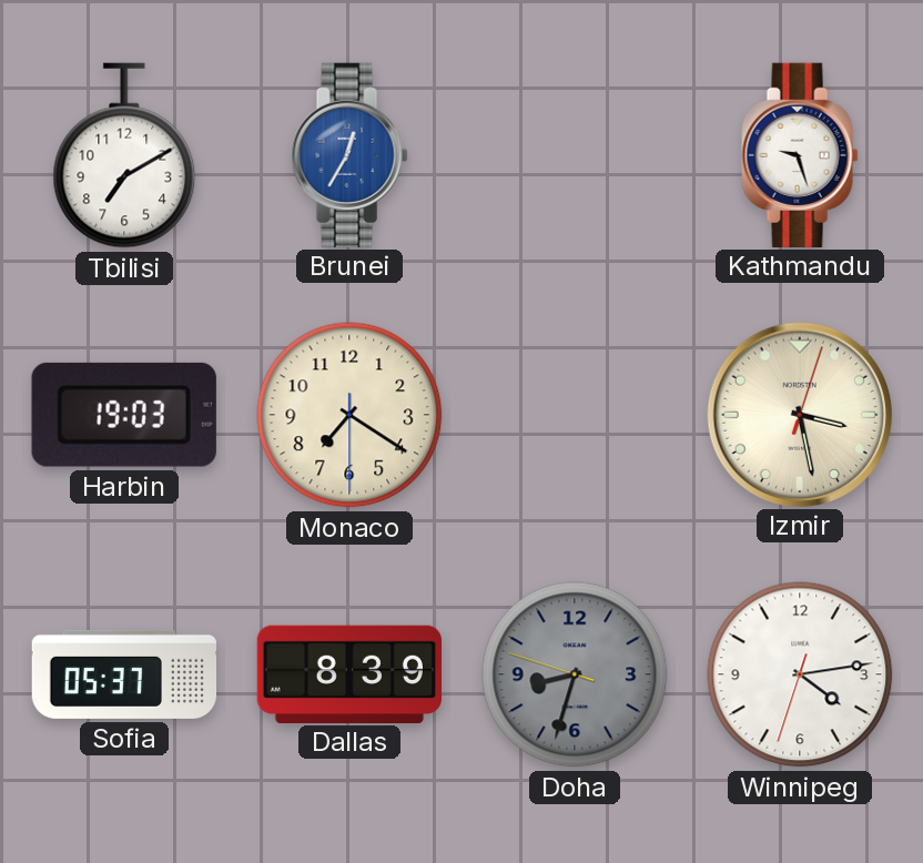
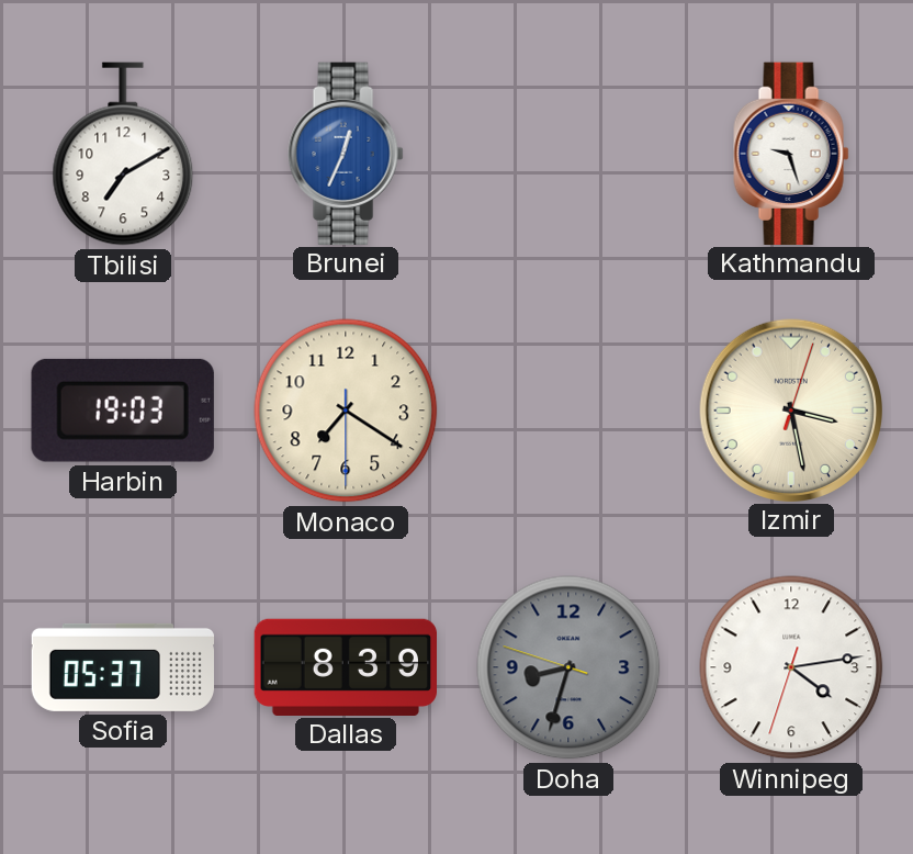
Brunei: 12:35 -> 12:34
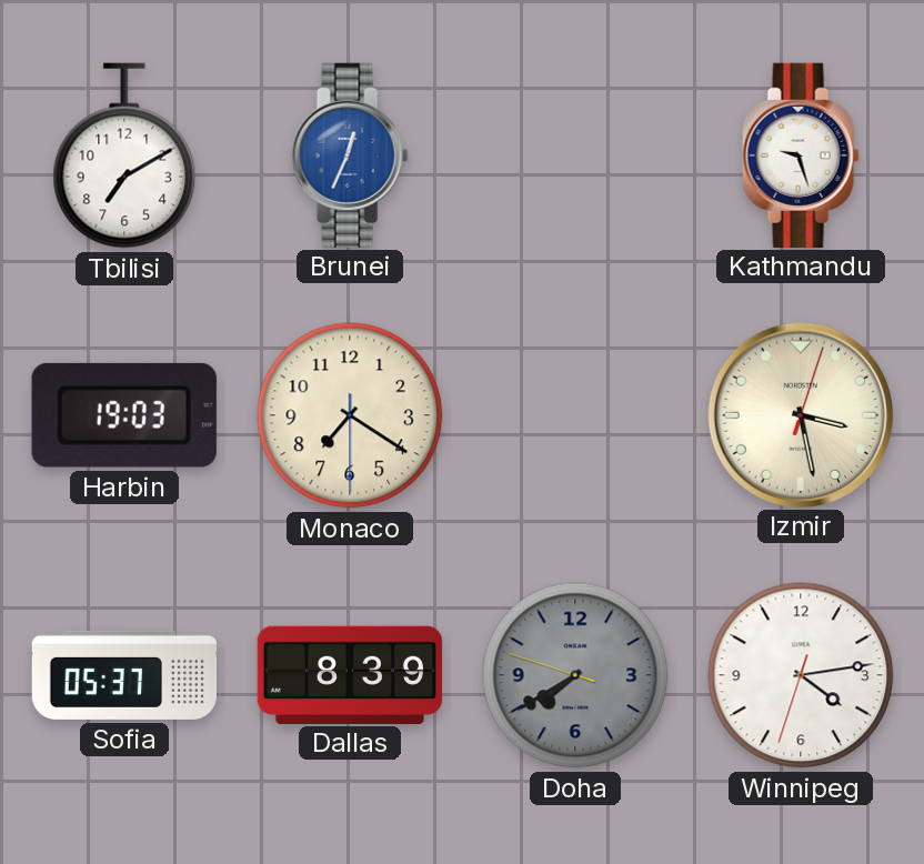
Doha: 8:32 -> 7:39
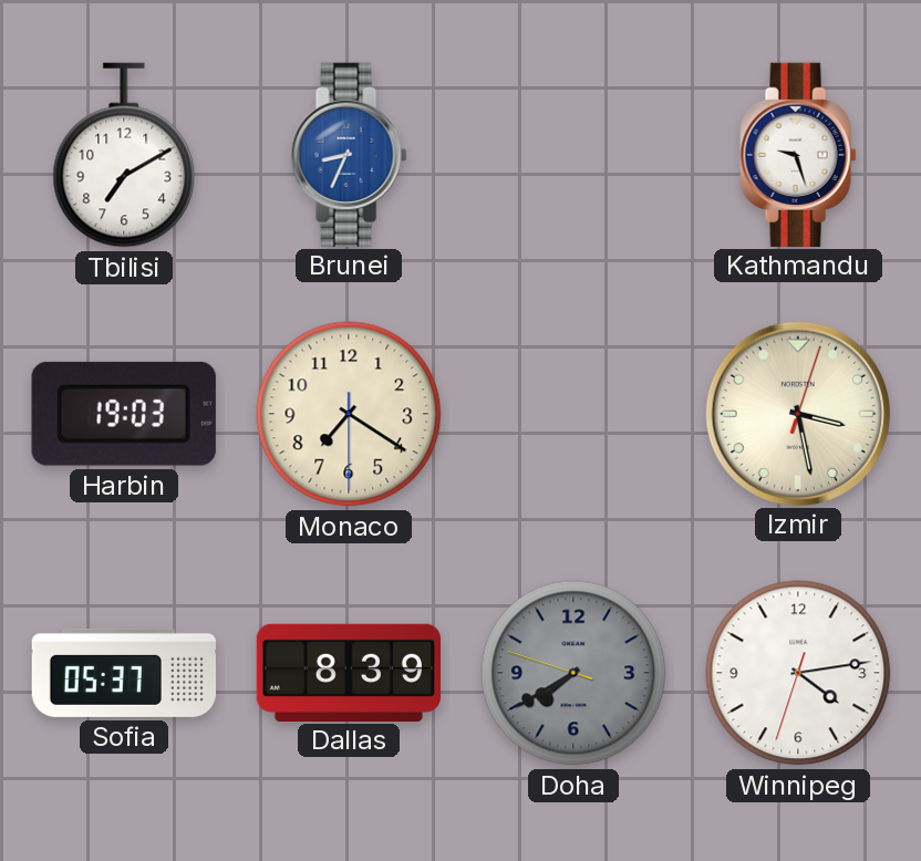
Brunei: 12:34 -> 8:34
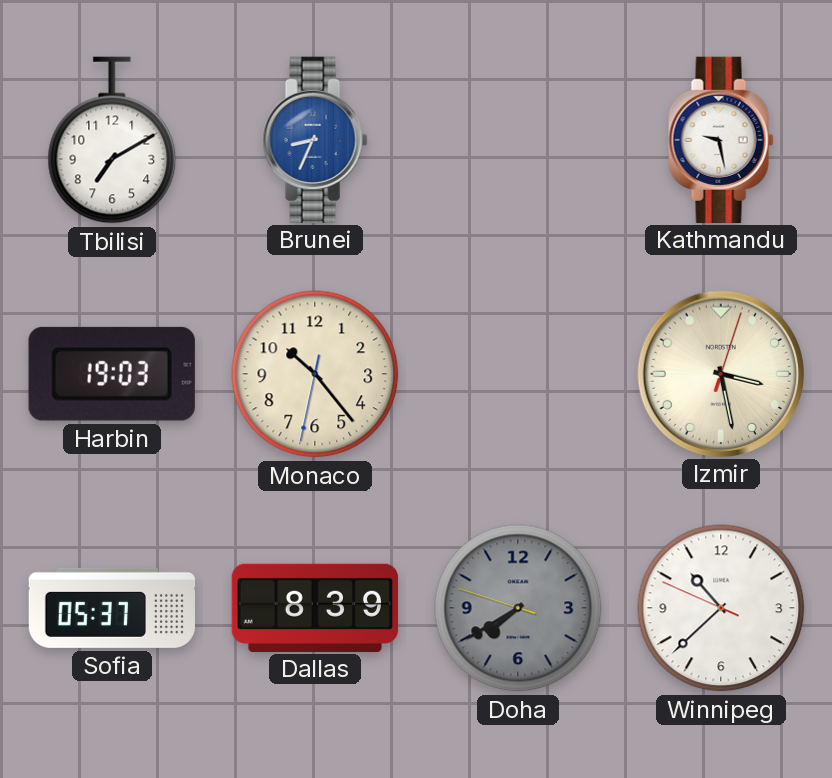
Kathmandu: 9:27 -> 9:28
Monaco: 7:20 -> 10:23
Winnipeg: 4:13 -> 10:37
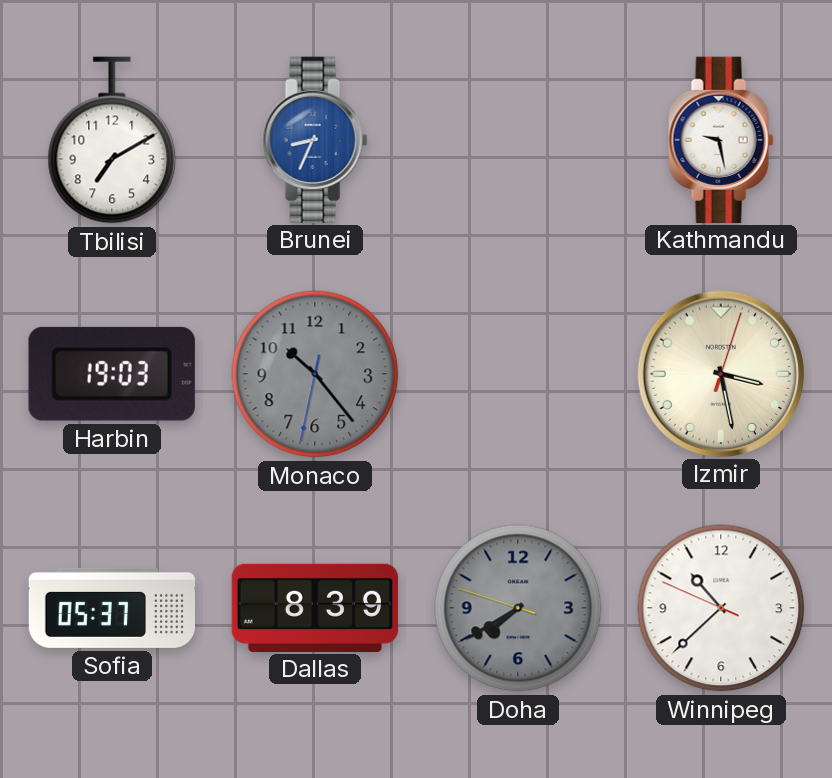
Monaco dial: cream -> grey
